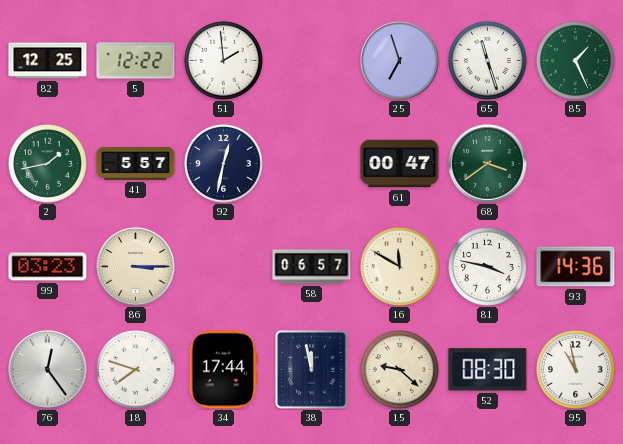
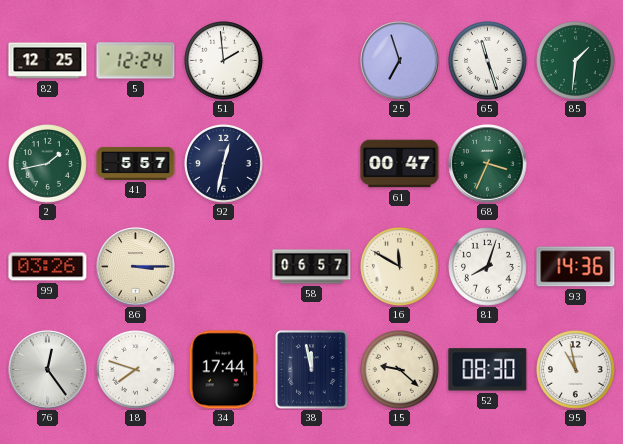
5: 12:22 -> 12:24
85: 1:26 -> 1:31
68: 3:39 -> 3:34
99: 03:23 -> 03:26
81: 3:47 -> 8:03
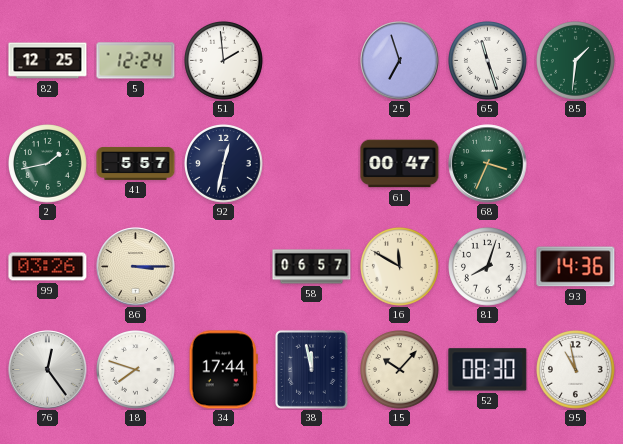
15: 9:22 -> 10:07
